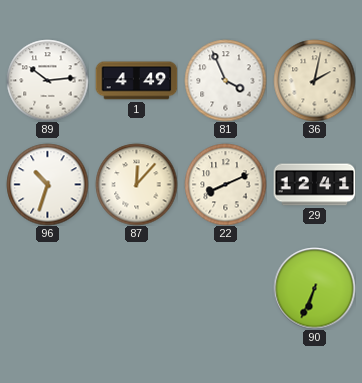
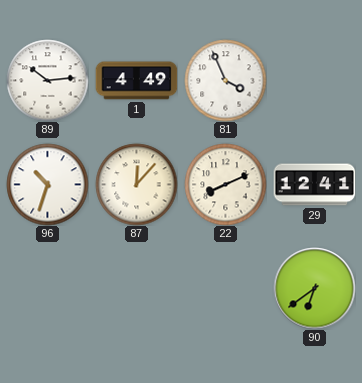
36: 2:02 -> none
90: 6:34 -> 6:39
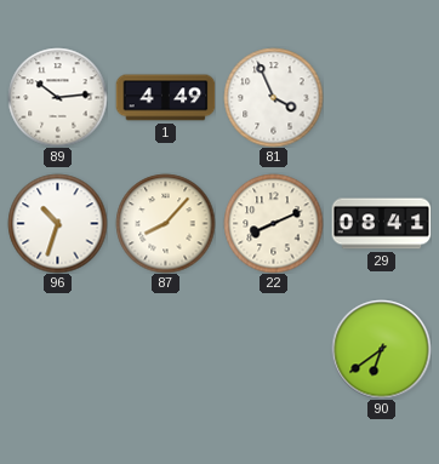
87: 12:07 -> 8:07
29: 12:41 -> 08:41
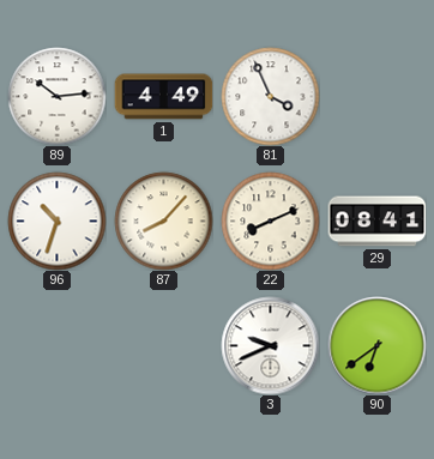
3: none -> 9:41
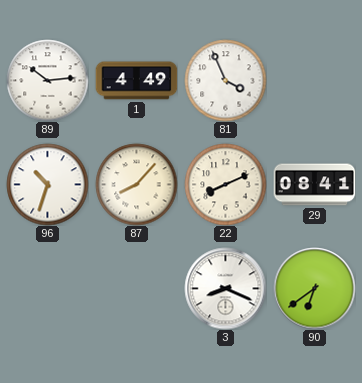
3: 9:41 -> 8:19
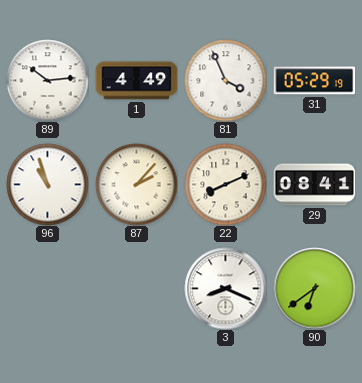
31: none -> 05:29
96: 10:33 -> 10:57
87: 8:07 -> 2:07
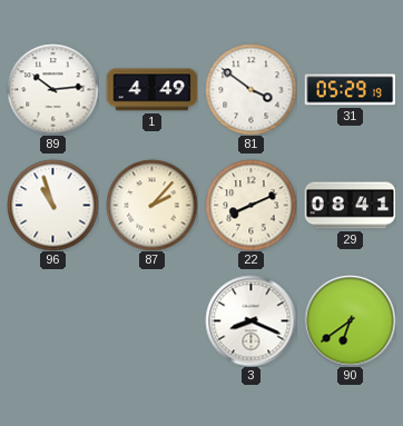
81: 3:56 -> 3:51
